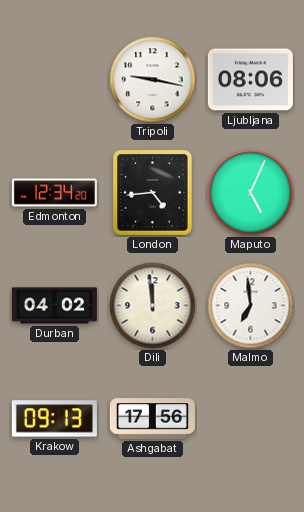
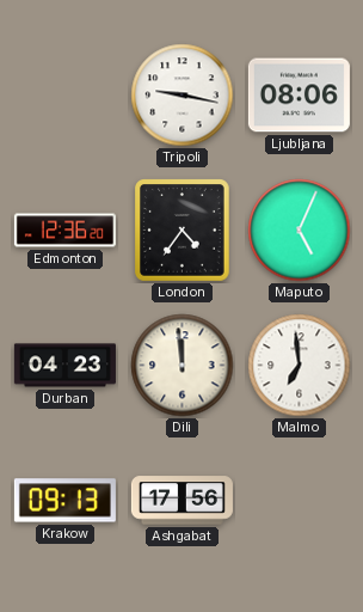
Edmonton: 12:34 -> 12:36
London: 4:44 -> 4:36
Durban: 04:02 -> 04:23
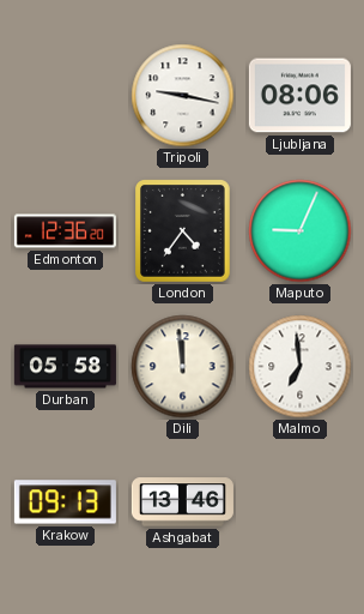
Maputo: 5:04 -> 9:04
Durban: 04:23 -> 05:58
Ashgabat: 17:56 -> 13:46
